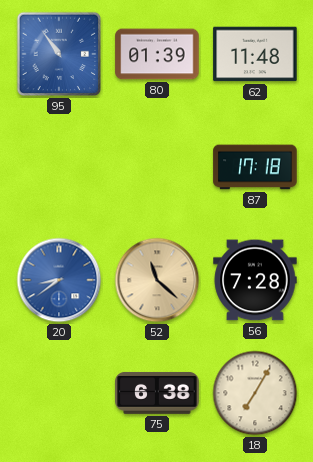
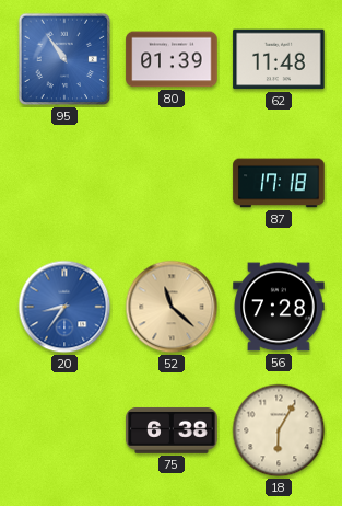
20: 8:39 -> 8:36
18: 7:05 -> 6:05
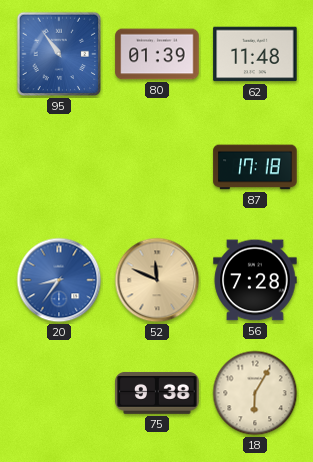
52: 11:22 -> 11:49
75: 6:38 -> 9:38
